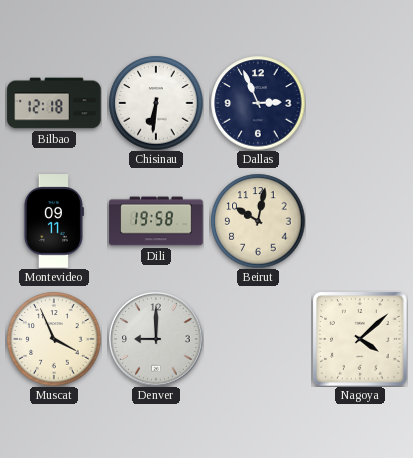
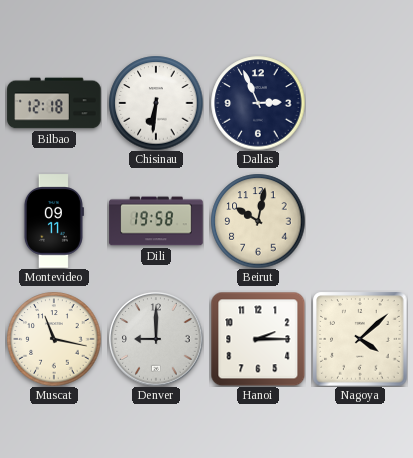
Muscat: 3:56 -> 11:17
Hanoi: none -> 2:15
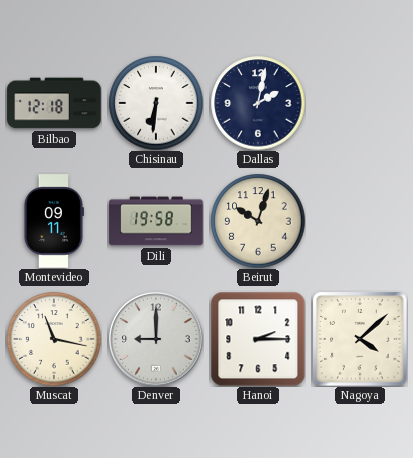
Dallas: 2:56 -> 2:02
Beirut: 10:02 -> 10:03
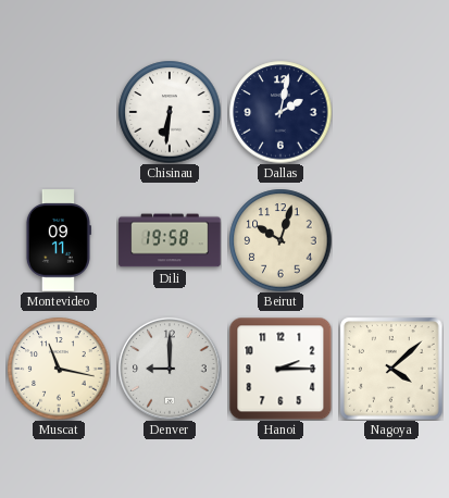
Bilbao: 12:18 -> none
